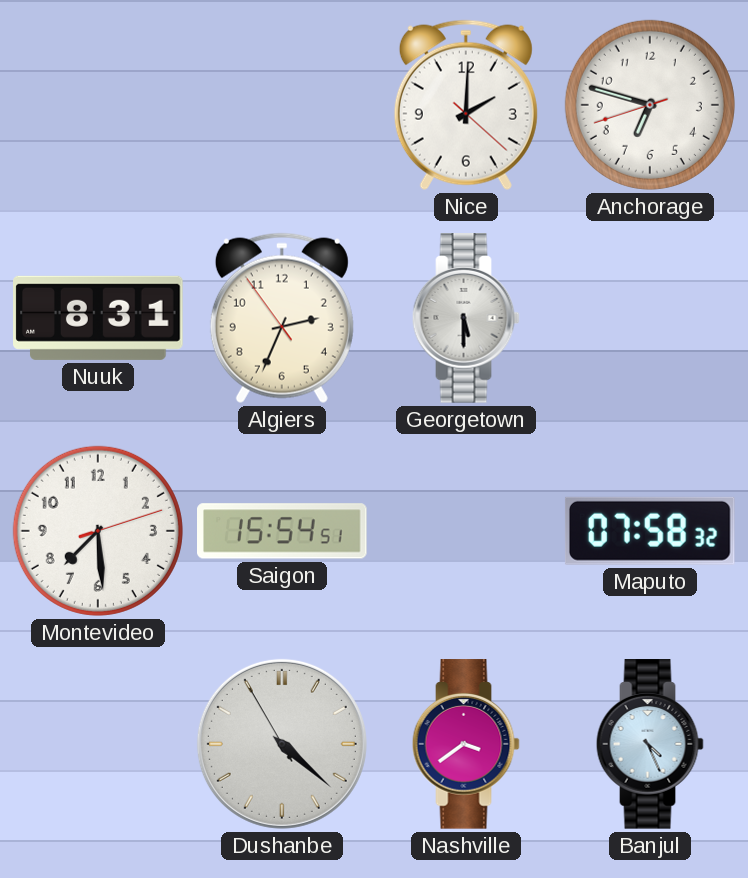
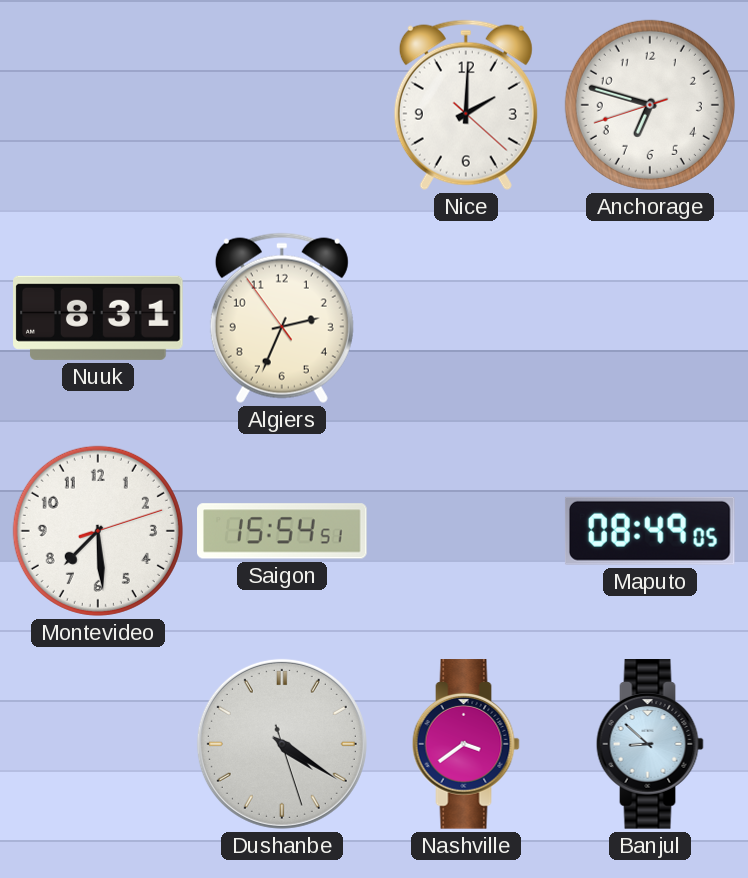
Georgetown: 5:30 -> none
Maputo: 07:58 -> 08:49
Dushanbe: 4:21 -> 4:20
Banjul: 4:26 -> 8:52
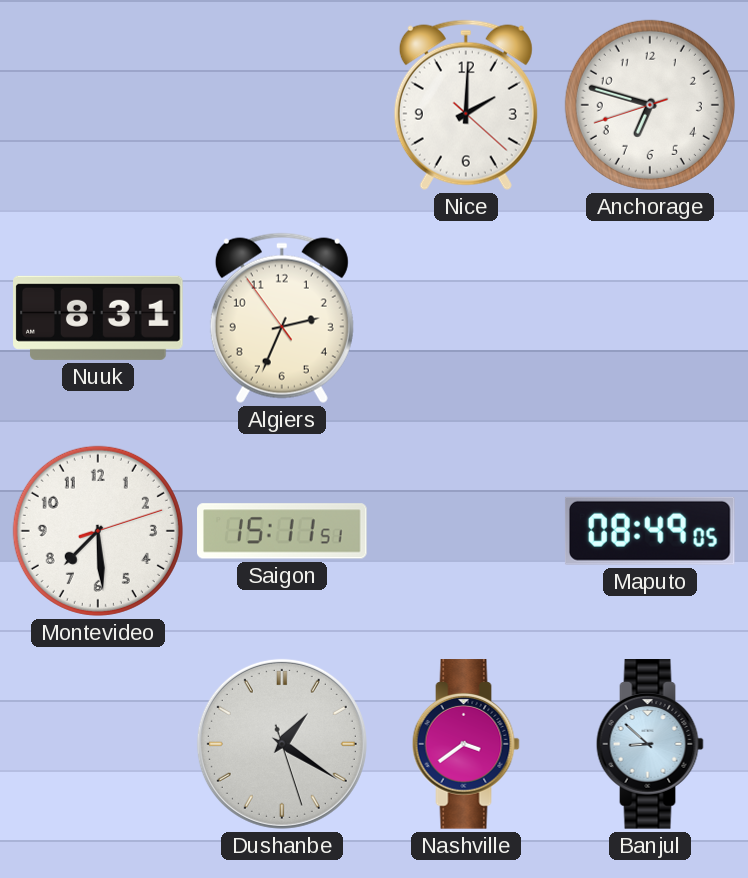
Saigon: 15:54 -> 15:11
Dushanbe: 4:20 -> 1:20
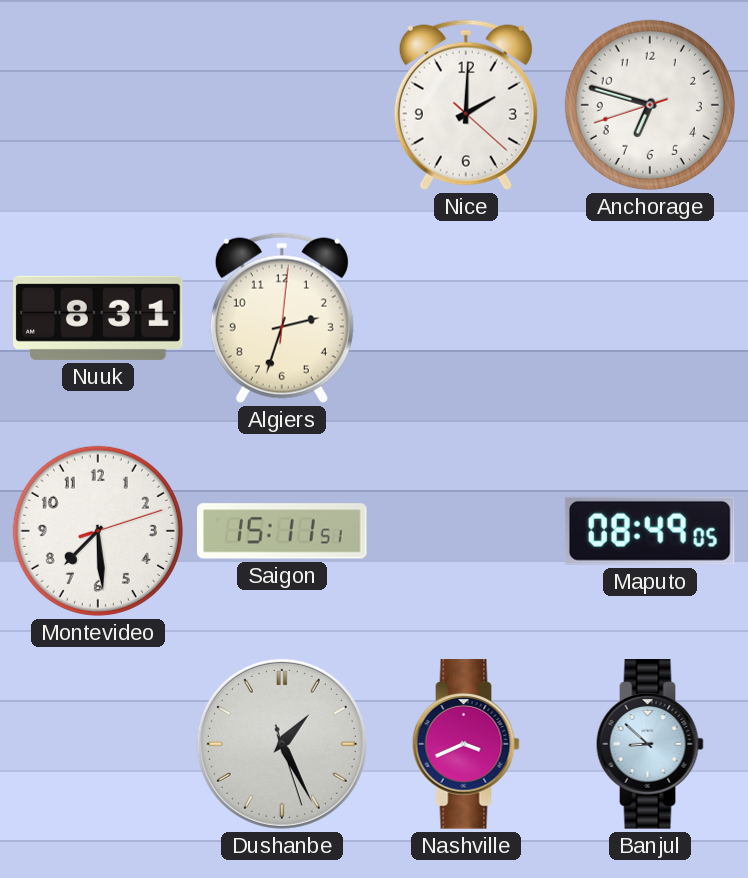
Algiers: 2:33:54 -> 2:33:01
Dushanbe: 1:20 -> 1:25
Nashville: 3:39 -> 3:41
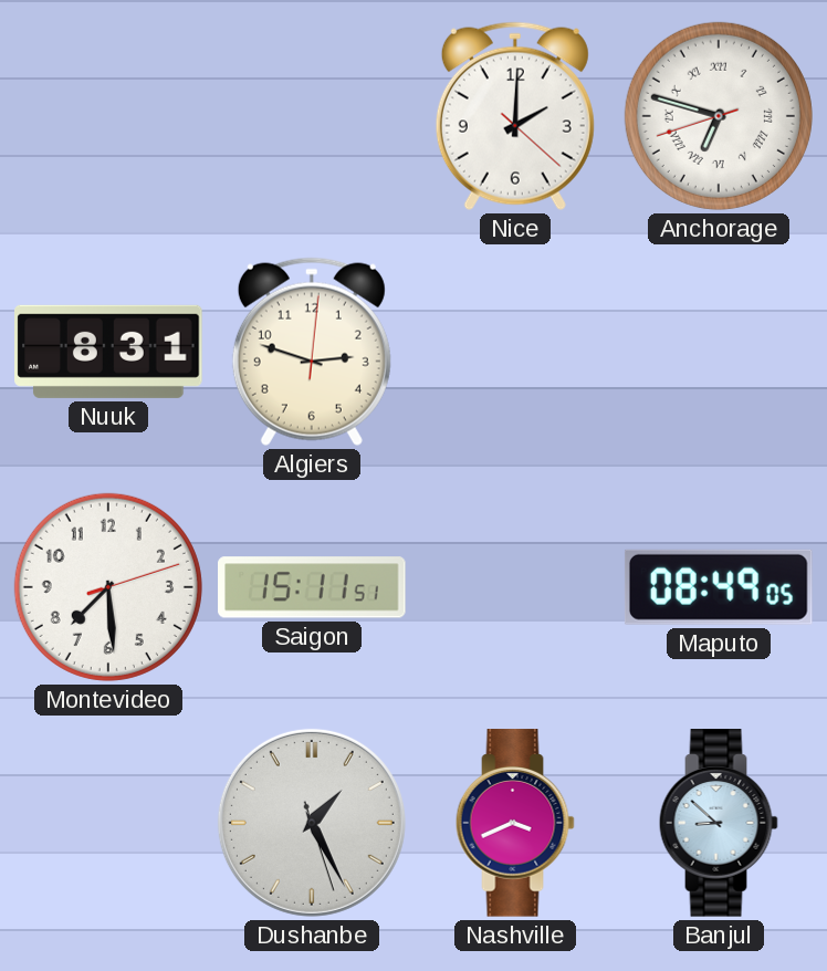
Anchorage numerals: Arabic -> Roman
Algiers: 2:33 -> 2:48
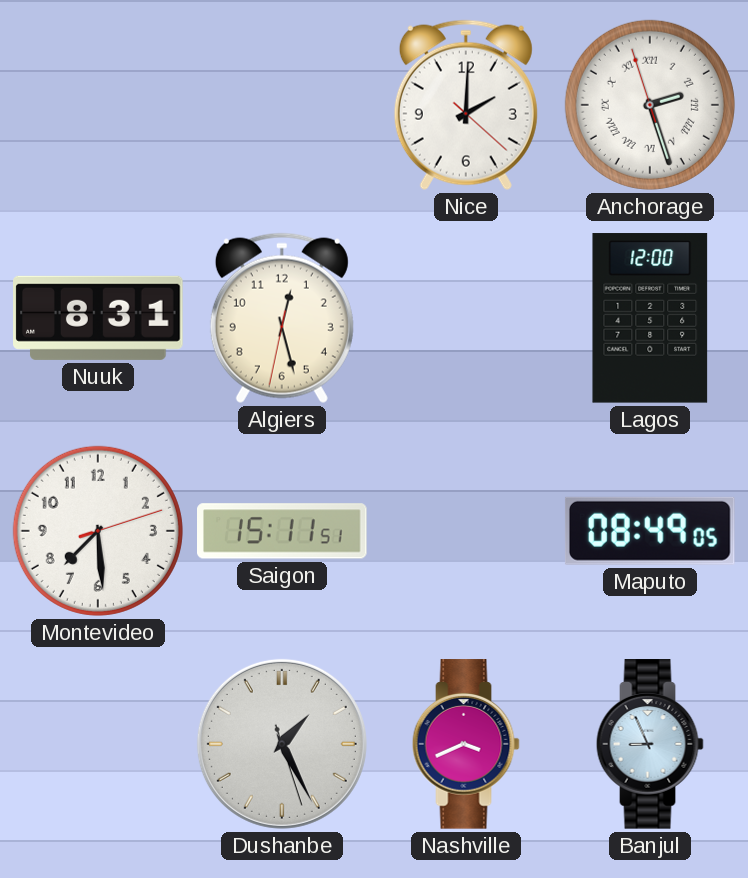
Anchorage: 6:47 -> 2:26
Algiers: 2:48 -> 12:27
Lagos: none -> 12:00
Banjul: 8:52 -> 8:56
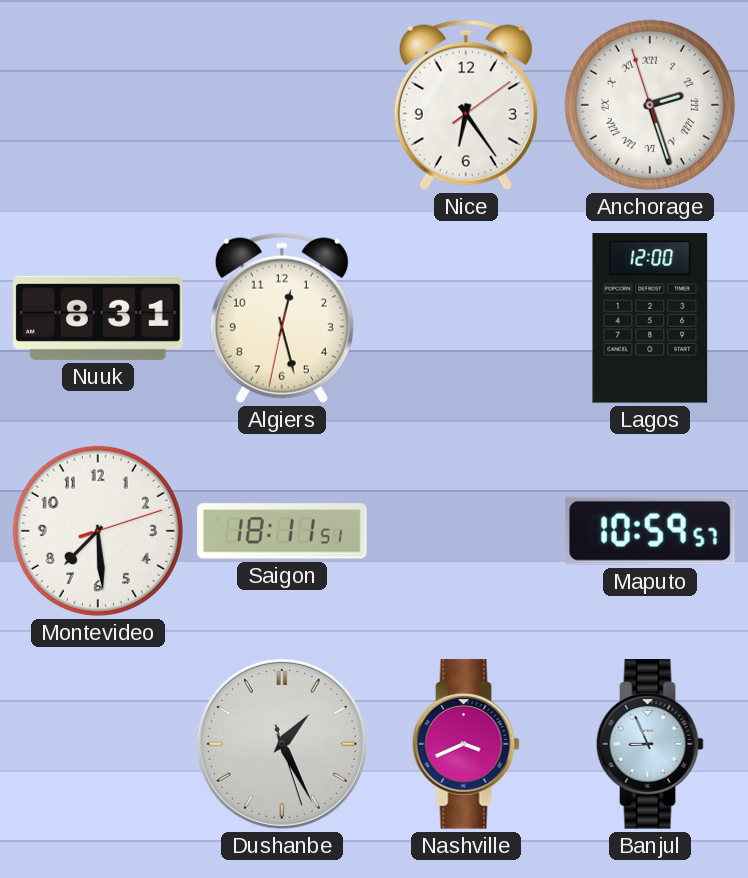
Nice: 2:00 -> 6:24
Saigon: 15:11 -> 18:11
Maputo: 08:49 -> 10:59
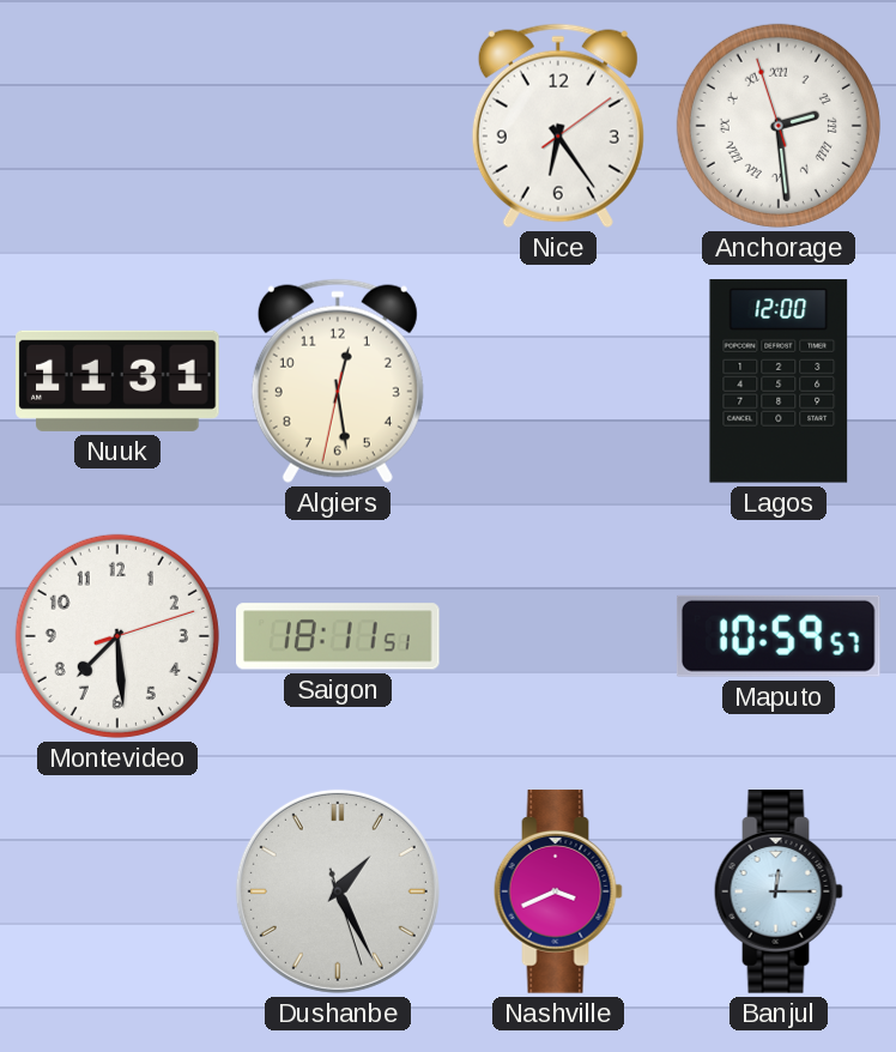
Anchorage: 2:26 -> 2:28
Nuuk: 8:31 -> 11:31
Algiers: 12:27 -> 12:28
Banjul: 8:56 -> 12:15
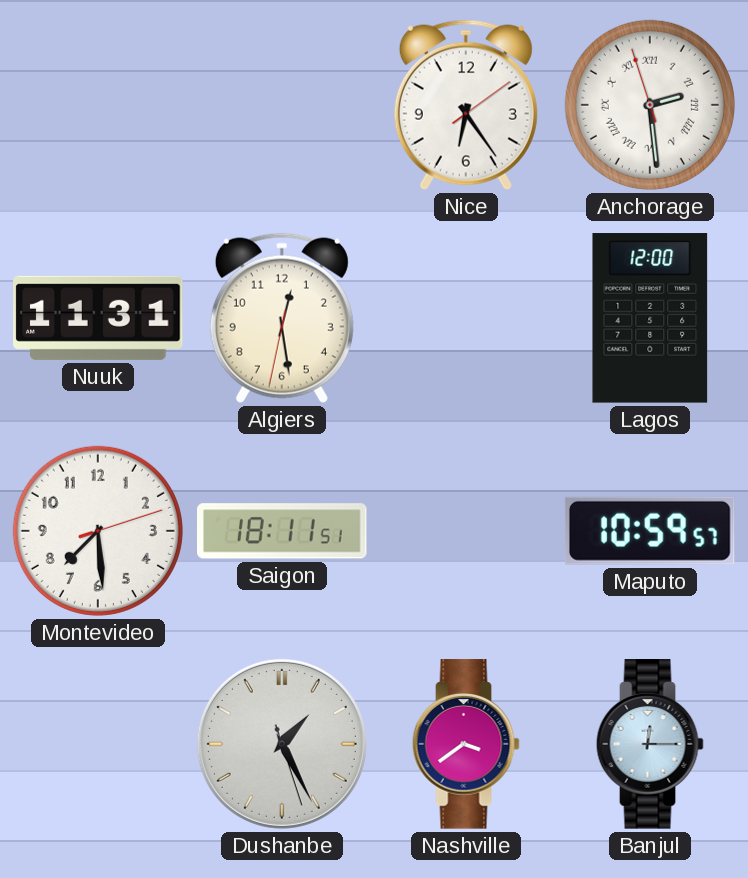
Nashville: 3:41 -> 3:39
